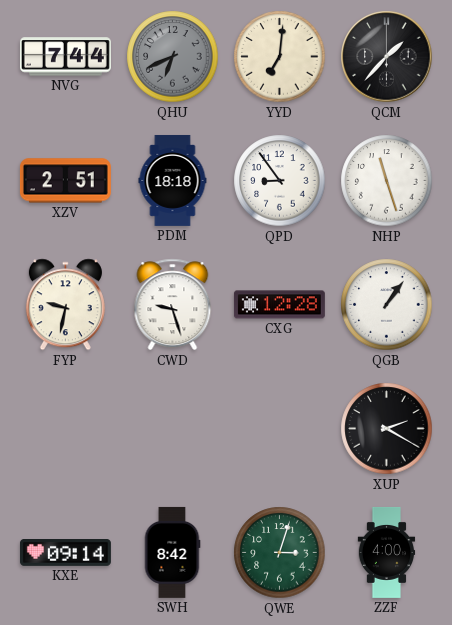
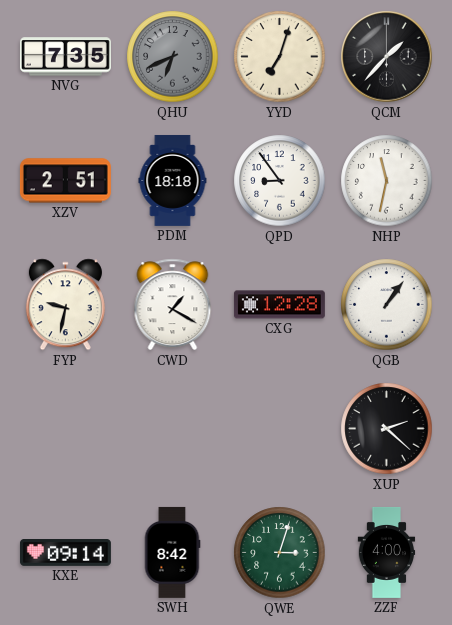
NVG: 7:44 -> 7:35
YYD: 7:01 -> 7:03
NHP: 11:27 -> 11:32
CWD: 9:27 -> 1:20
XUP: 2:20 -> 2:22
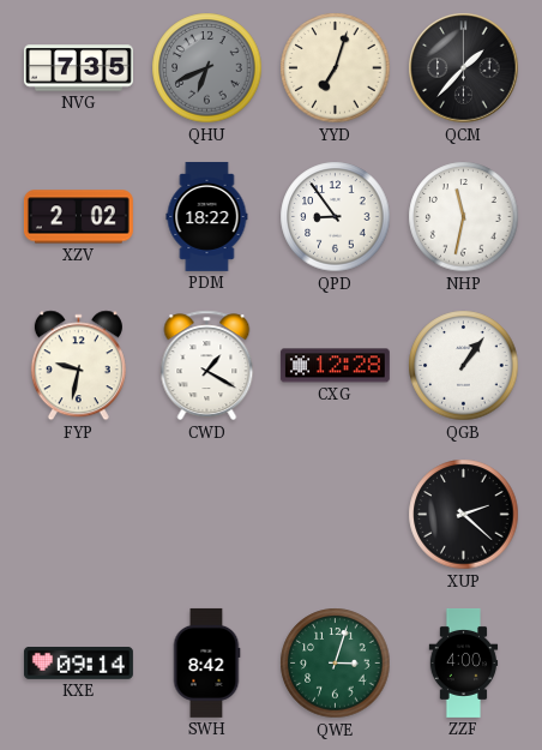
XZV: 2:51 -> 2:02
PDM: 18:18 -> 18:22
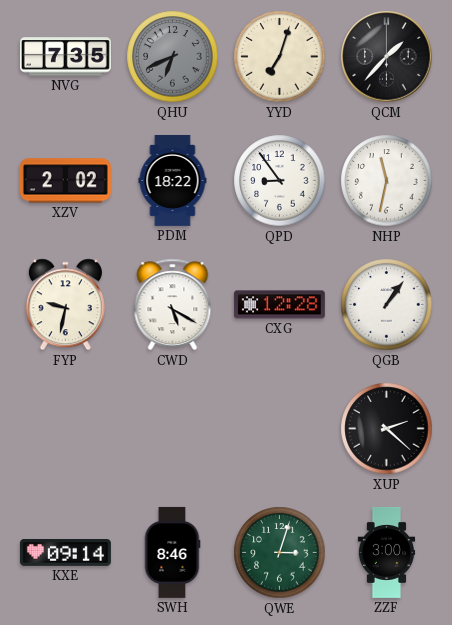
CWD: 1:20 -> 5:20
SWH: 8:42 -> 8:46
ZZF: 4:00 -> 3:00
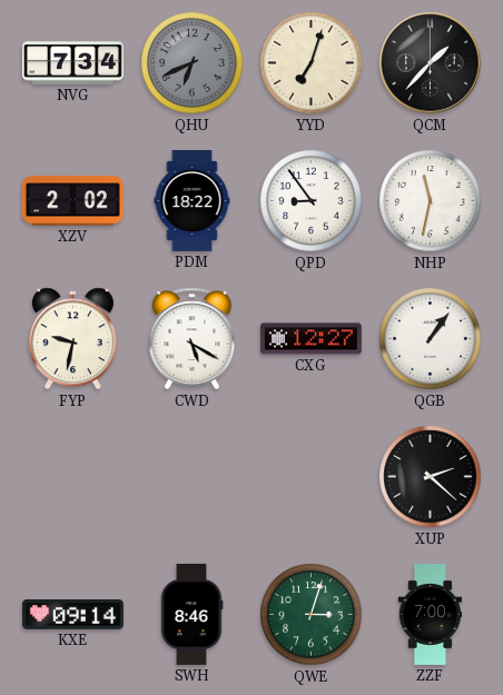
NVG: 7:35 -> 7:34
CXG: 12:28 -> 12:27
ZZF: 3:00 -> 7:00
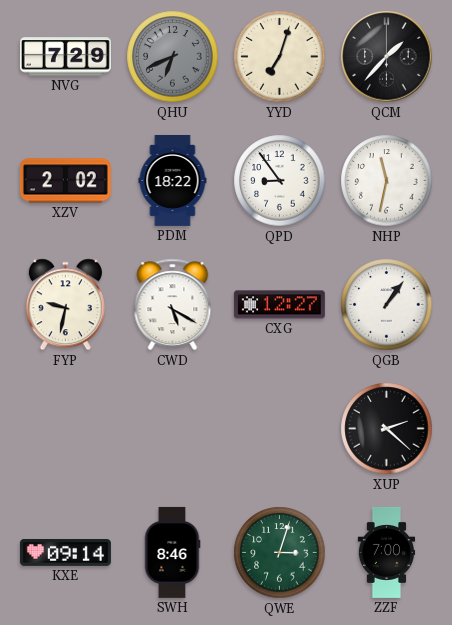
NVG: 7:34 -> 7:29
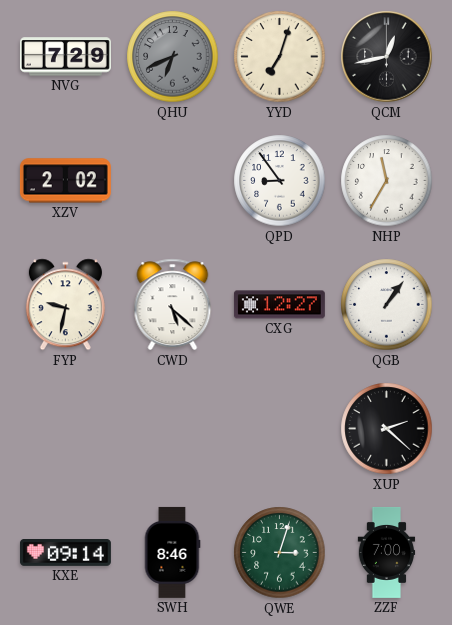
QCM: 1:37 -> 12:43
PDM: 18:22 -> none
NHP: 11:32 -> 11:35
CWD: 5:20 -> 5:22
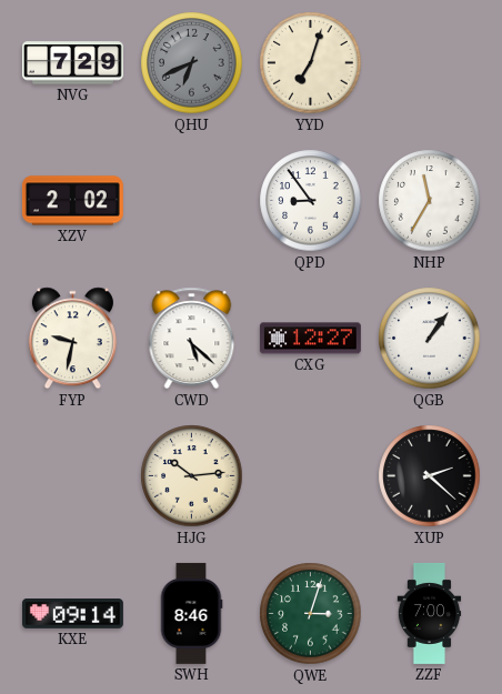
QCM: 12:43 -> none
HJG: none -> 10:14
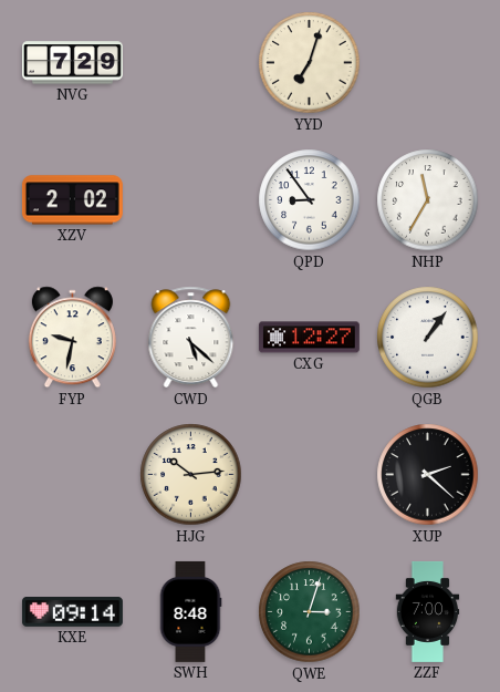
QHU: 6:41 -> none
SWH: 8:46 -> 8:48
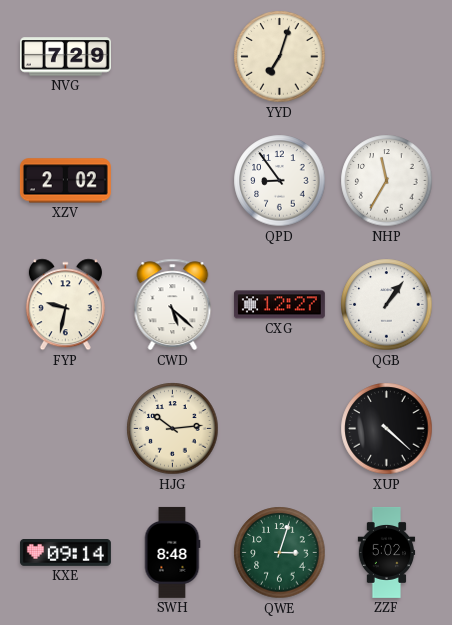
XUP: 2:22 -> 4:22
ZZF: 7:00 -> 5:02
